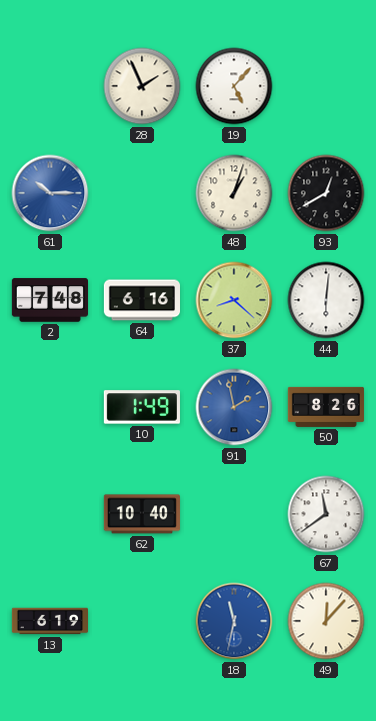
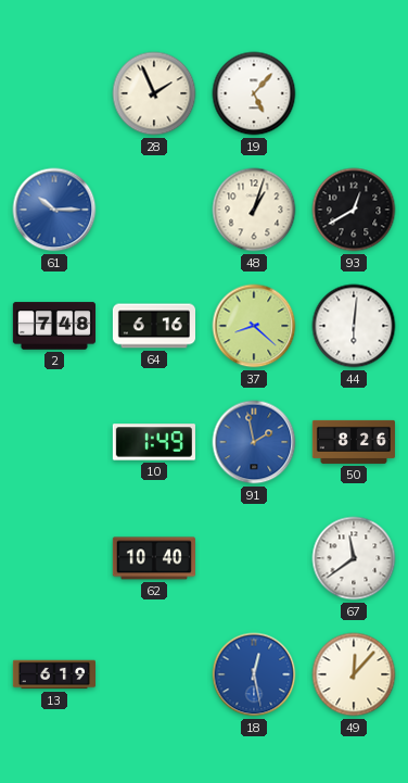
18: 11:32 -> 12:28
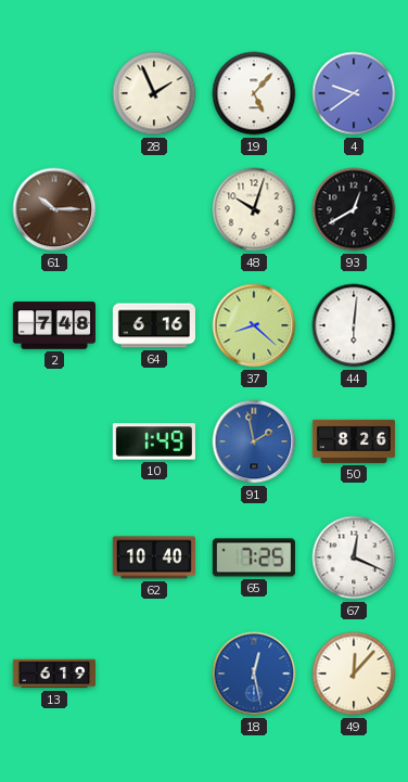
4: none -> 9:39
61 dial: blue -> brown
48: 1:03 -> 10:03
65: none -> 7:25
67: 11:39 -> 12:19
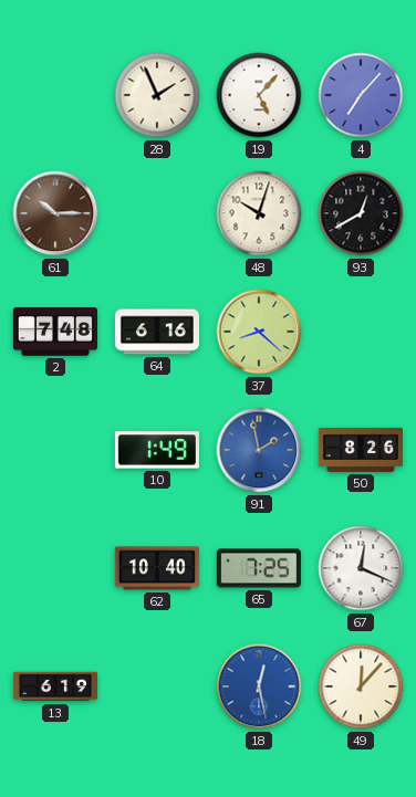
4: 9:39 -> 7:07
44: 6:01 -> none
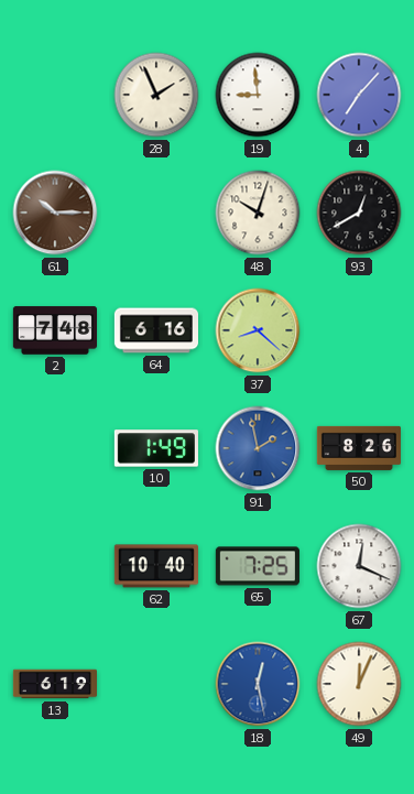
19: 5:07 -> 8:59
49: 12:07 -> 12:04
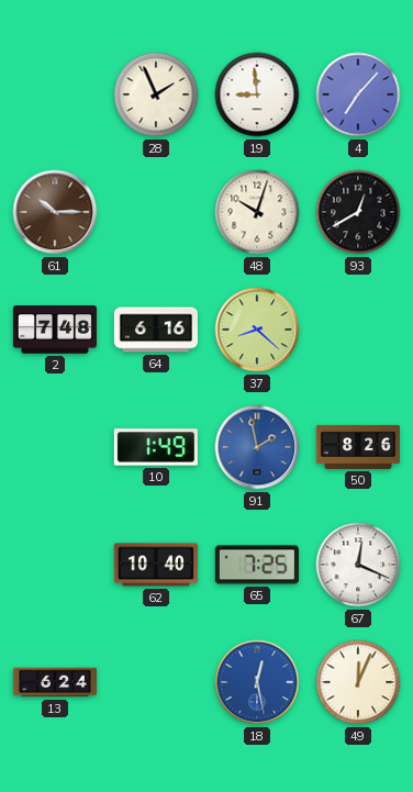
13: 6:19 -> 6:24
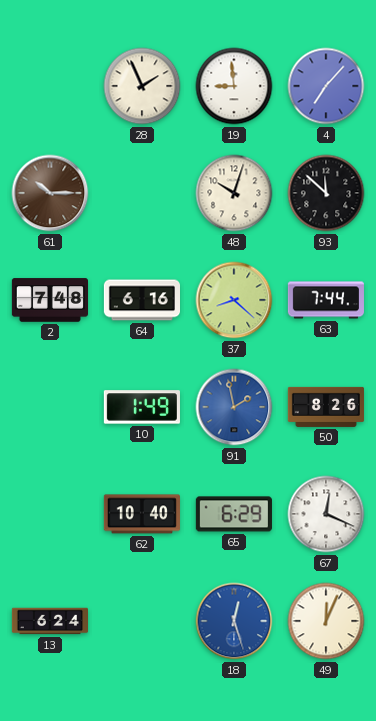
93: 12:40 -> 11:52
63: none -> 7:44
65: 7:25 -> 6:29
18: 12:28 -> 12:27
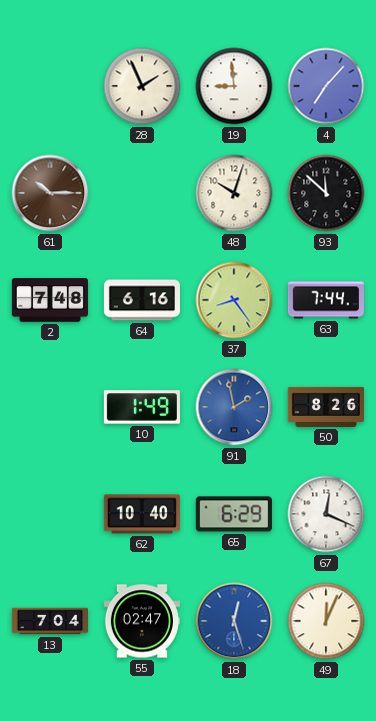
37: 8:22 -> 8:24
13: 6:24 -> 7:04
55: none -> 02:47
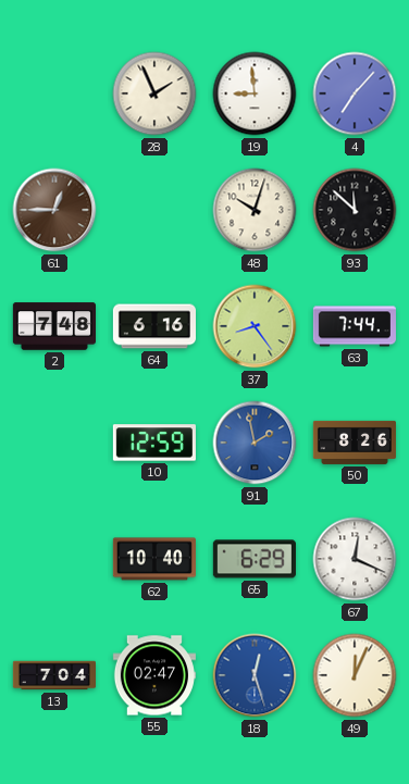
61: 10:15 -> 12:45
10: 1:49 -> 12:59
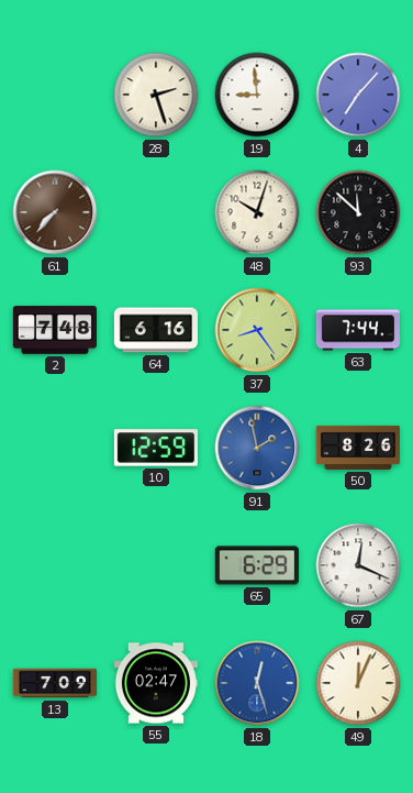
28: 1:56 -> 2:27
61: 12:45 -> 7:37
62: 10:40 -> none
13: 7:04 -> 7:09
